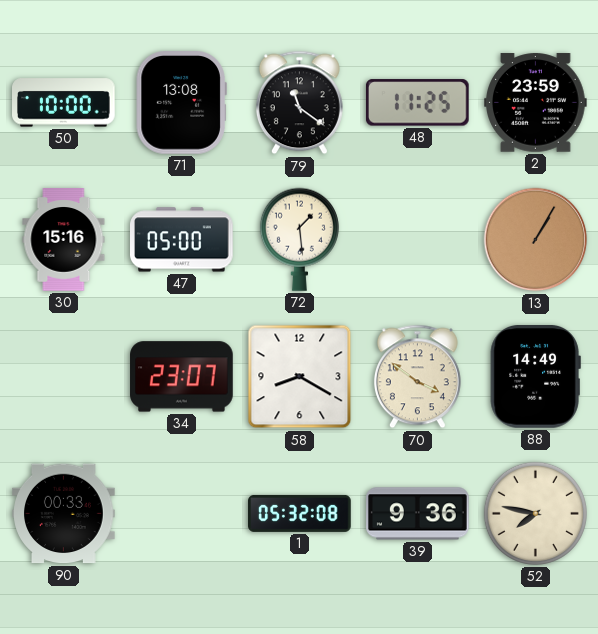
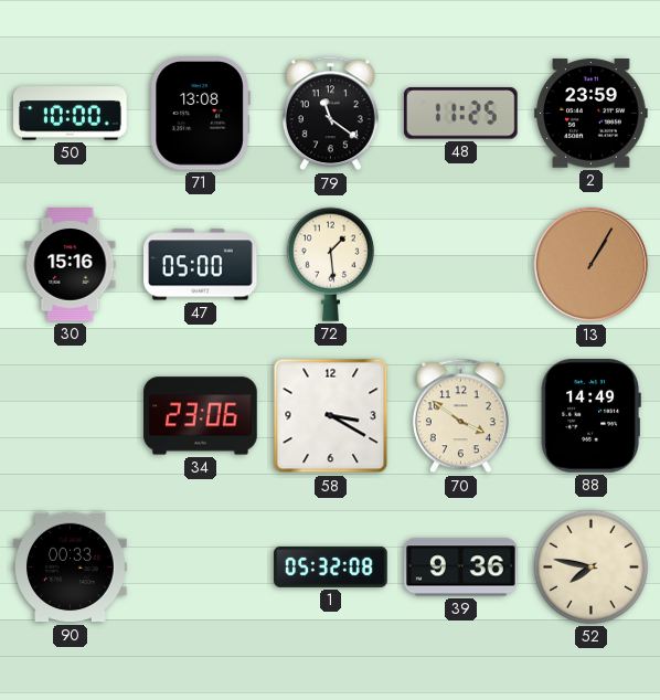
34: 23:07 -> 23:06
58: 8:20 -> 3:20
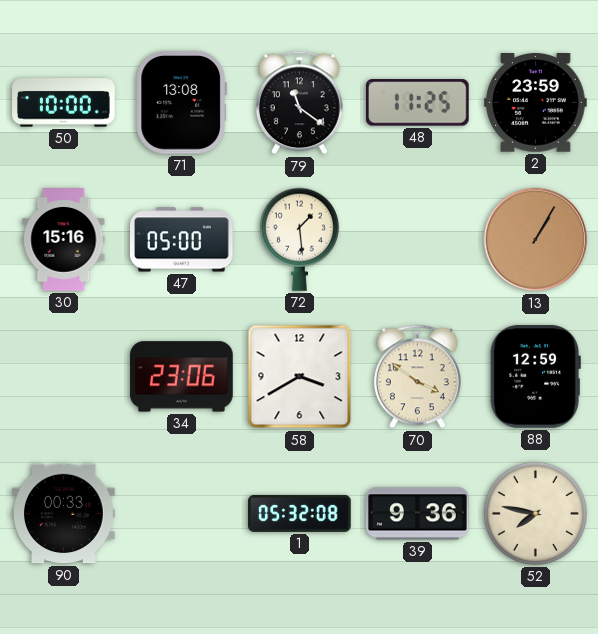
58: 3:20 -> 3:40
88: 14:49 -> 12:59
